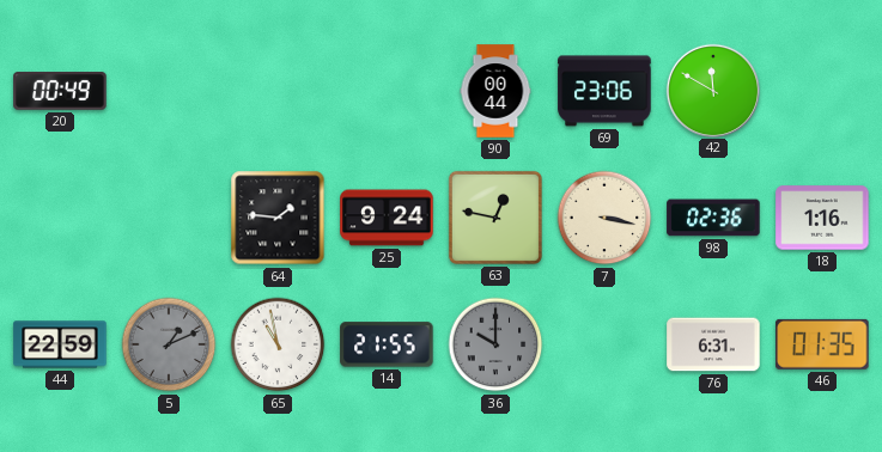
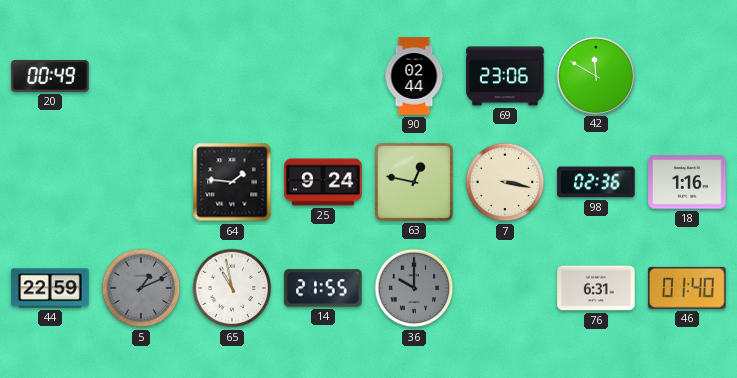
90: 00:44 -> 02:44
46: 01:35 -> 01:40
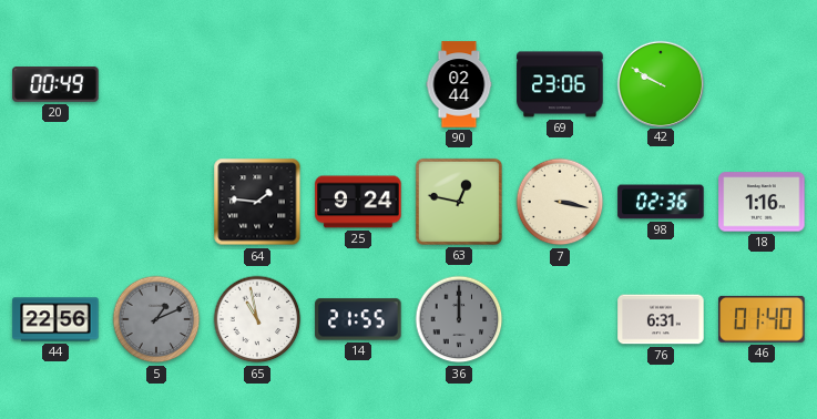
42: 11:50 -> 9:50
44: 22:59 -> 22:56
36: 10:00 -> 12:00
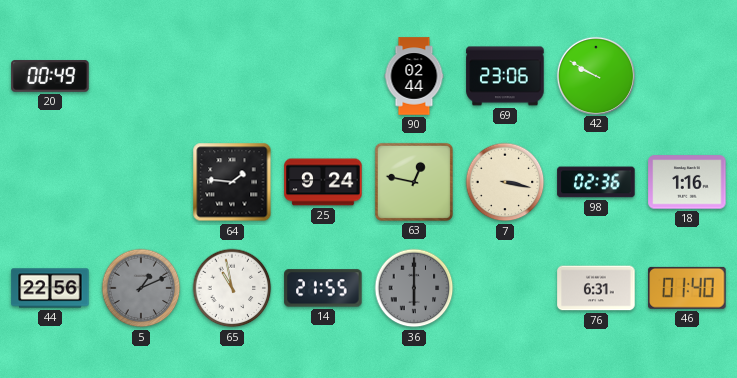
36: 12:00 -> 6:00
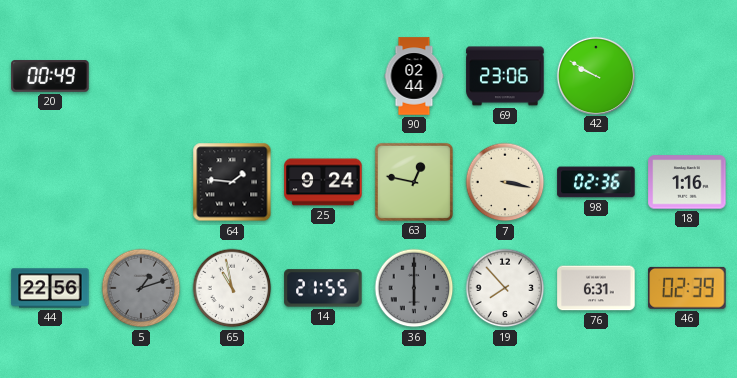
5: 1:11 -> 1:12
19: none -> 7:53
46: 01:40 -> 02:39
